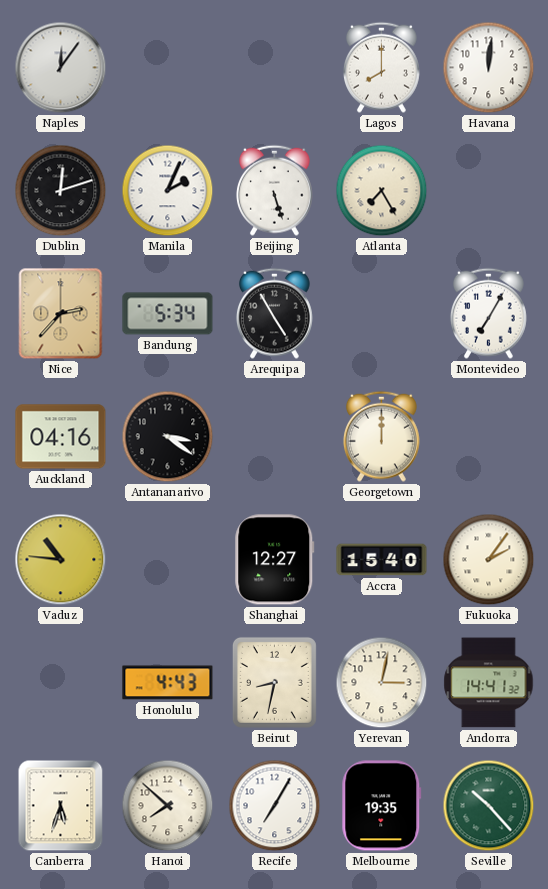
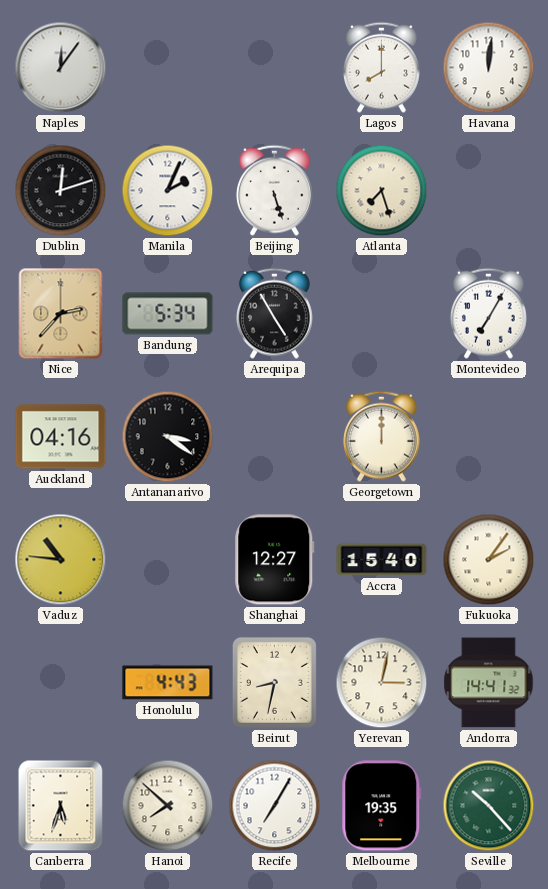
Atlanta: 7:25 -> 7:27
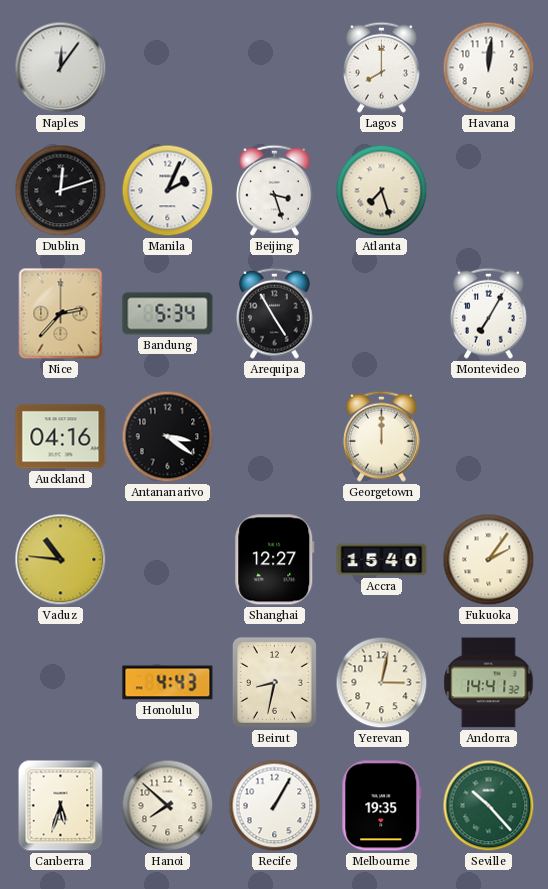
Beijing: 5:27 -> 3:27
Recife: 7:05 -> 1:05
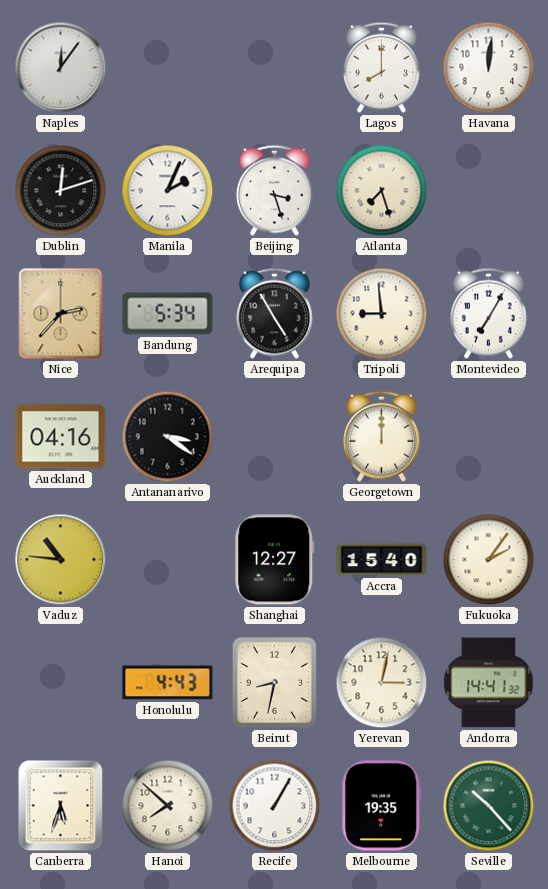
Tripoli: none -> 8:59
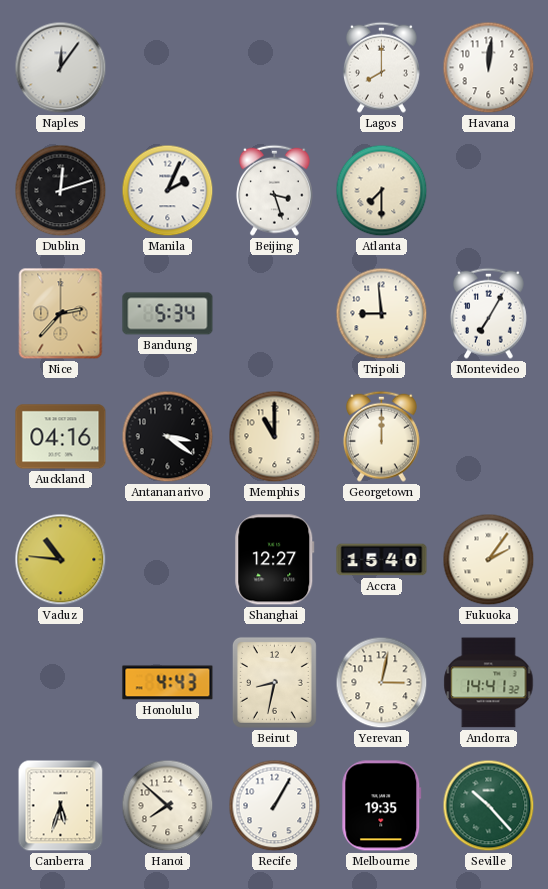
Atlanta: 7:27 -> 7:30
Arequipa: 4:55 -> none
Memphis: none -> 11:00
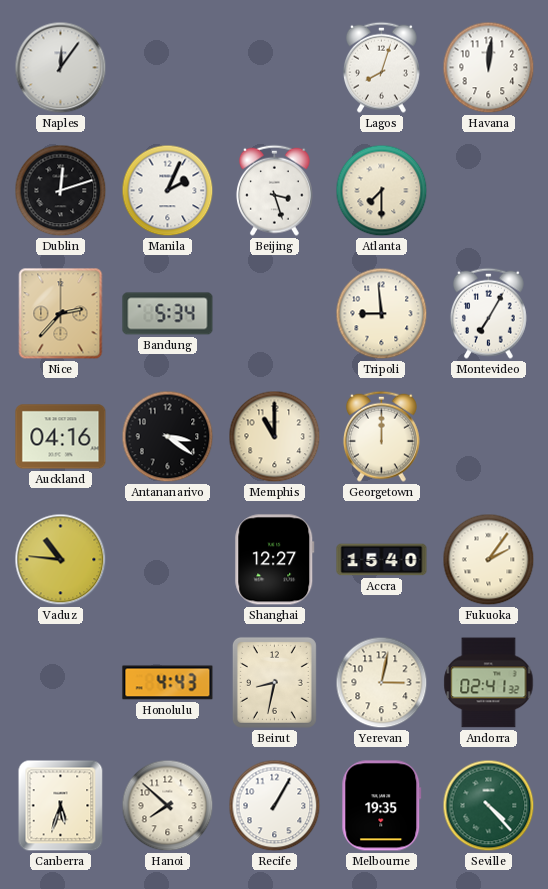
Lagos: 8:00 -> 8:03
Andorra: 14:41 -> 02:41
Seville: 10:23 -> 4:23
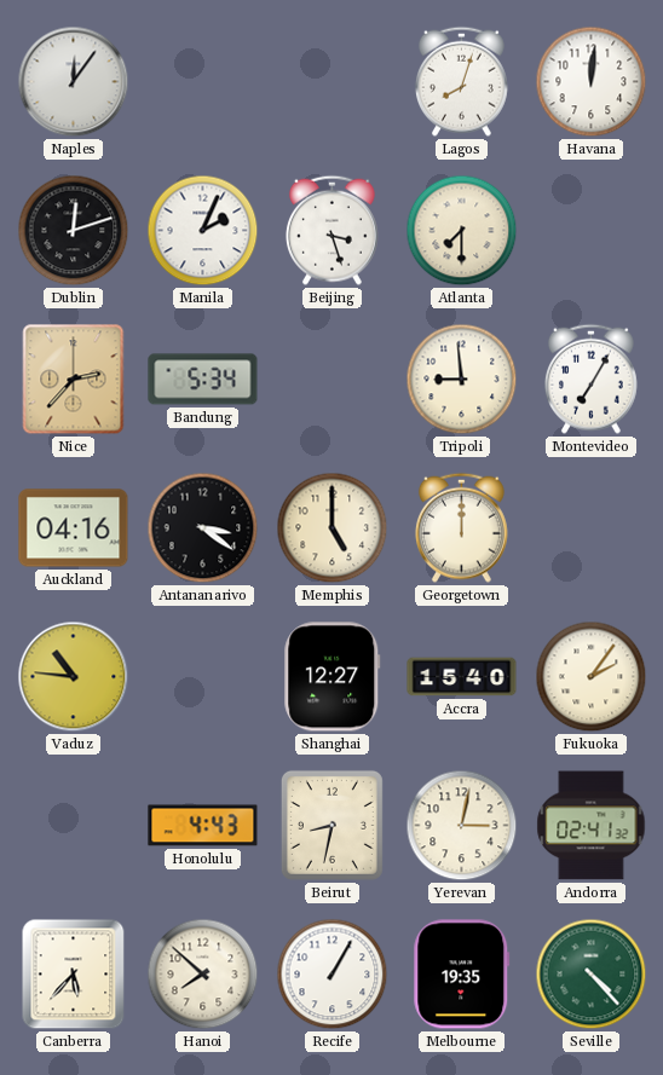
Memphis: 11:00 -> 5:00
Canberra: 5:33 -> 5:37
